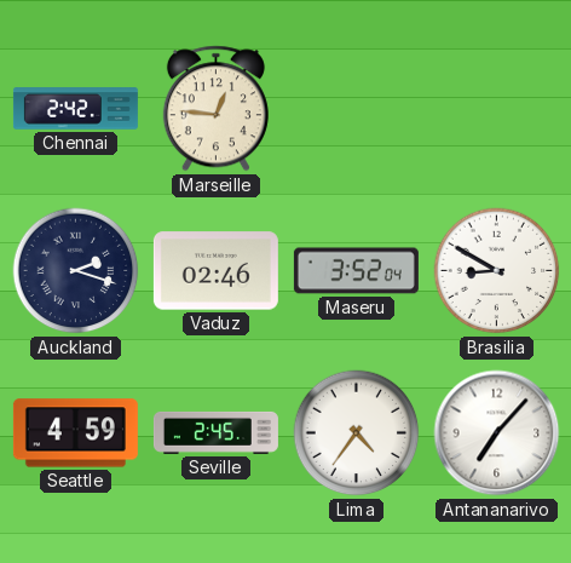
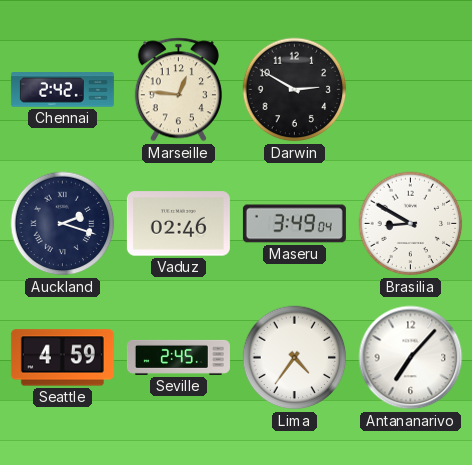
Darwin: none -> 2:50
Maseru: 3:52 -> 3:49
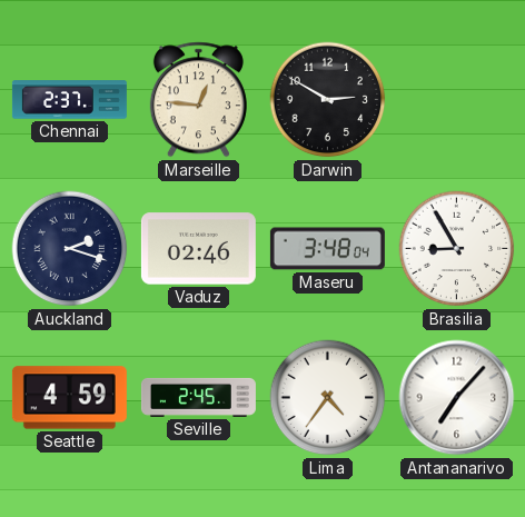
Chennai: 2:42 -> 2:37
Maseru: 3:49 -> 3:48
Brasilia: 8:50 -> 8:55
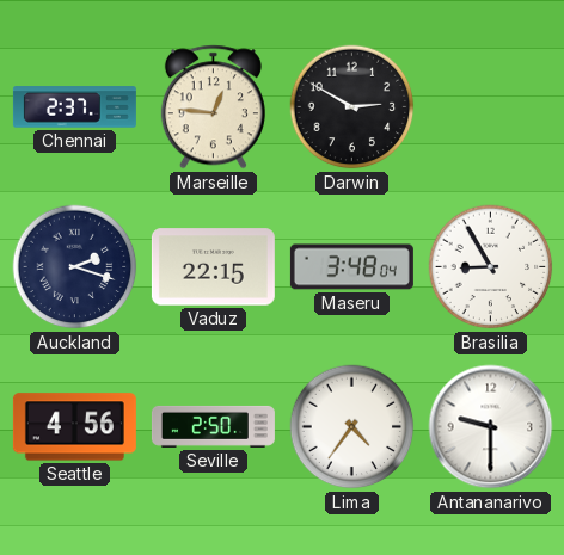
Vaduz: 02:46 -> 22:15
Seattle: 4:59 -> 4:56
Seville: 2:45 -> 2:50
Antananarivo: 7:07 -> 9:30
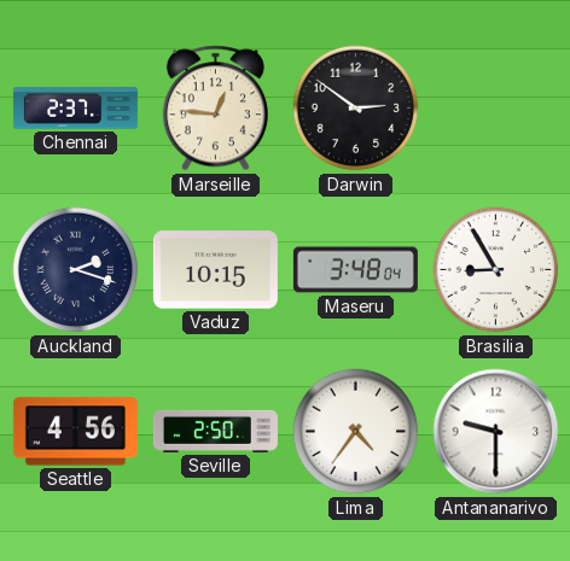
Darwin: 2:50 -> 2:51
Vaduz: 22:15 -> 10:15
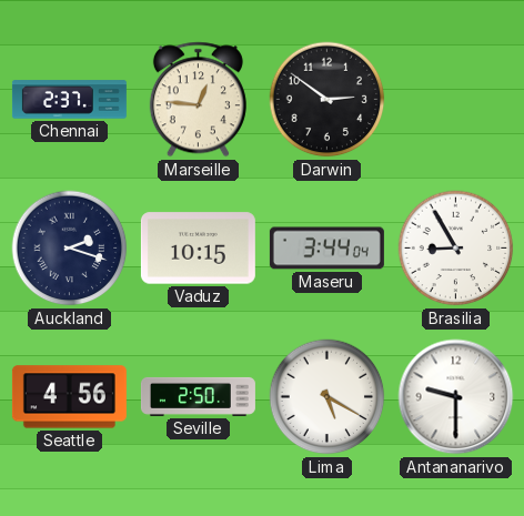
Maseru: 3:48 -> 3:44
Lima: 4:36 -> 5:20
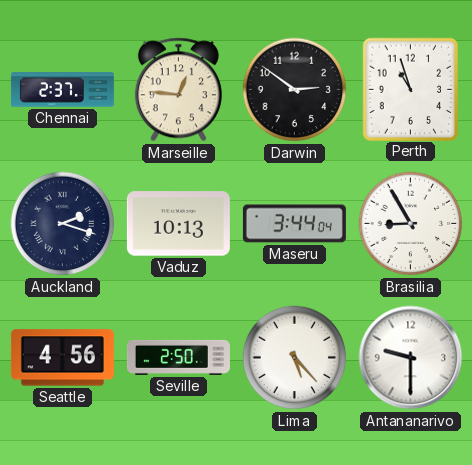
Perth: none -> 10:57
Vaduz: 10:15 -> 10:13
Lima: 5:20 -> 5:23
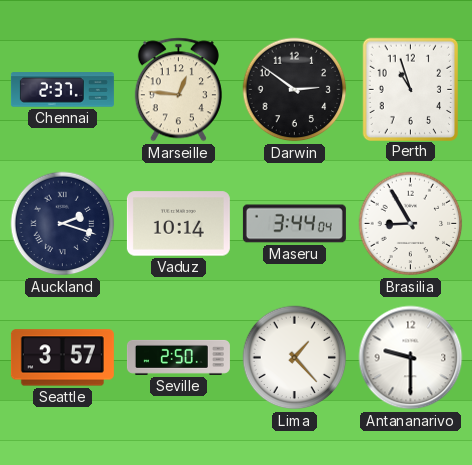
Vaduz: 10:13 -> 10:14
Seattle: 4:56 -> 3:57
Lima: 5:23 -> 1:23
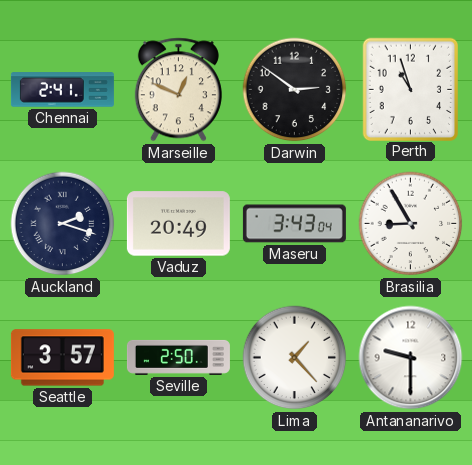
Chennai: 2:37 -> 2:41
Marseille: 12:46 -> 12:49
Vaduz: 10:14 -> 20:49
Maseru: 3:44 -> 3:43
